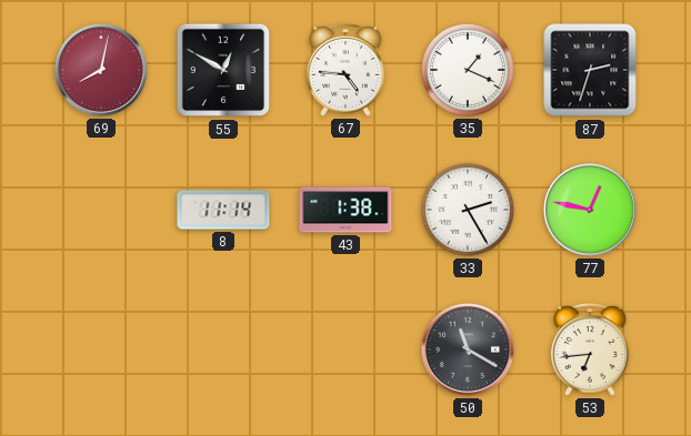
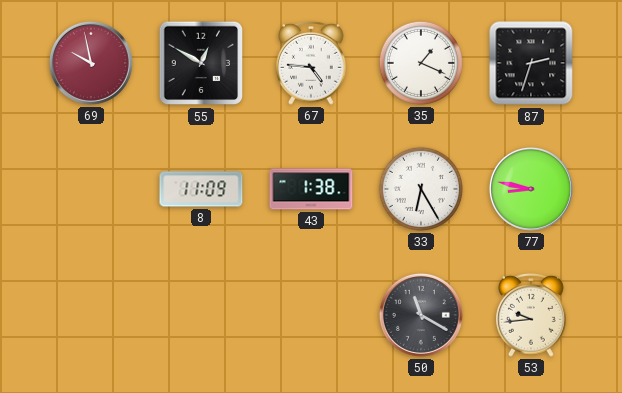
69: 8:02 -> 9:58
8: 11:14 -> 11:09
33: 2:25 -> 6:25
77: 12:47 -> 8:47
53: 6:44 -> 9:44
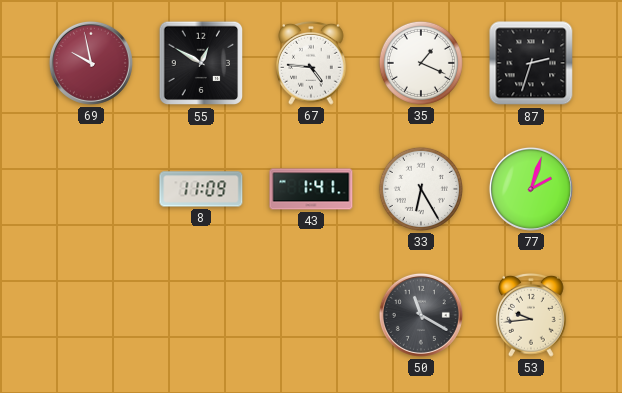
43: 1:38 -> 1:41
77: 8:47 -> 2:03
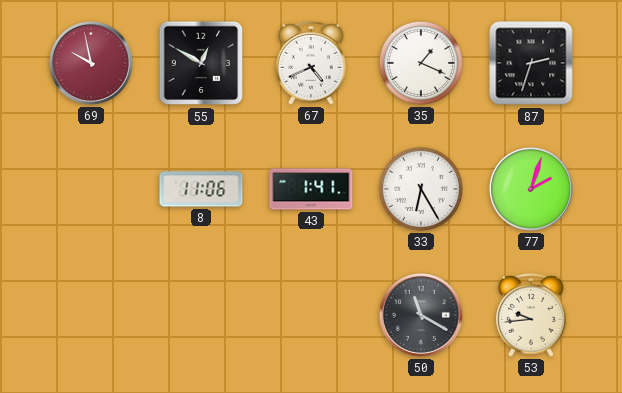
67: 4:46 -> 4:41
8: 11:09 -> 11:06
